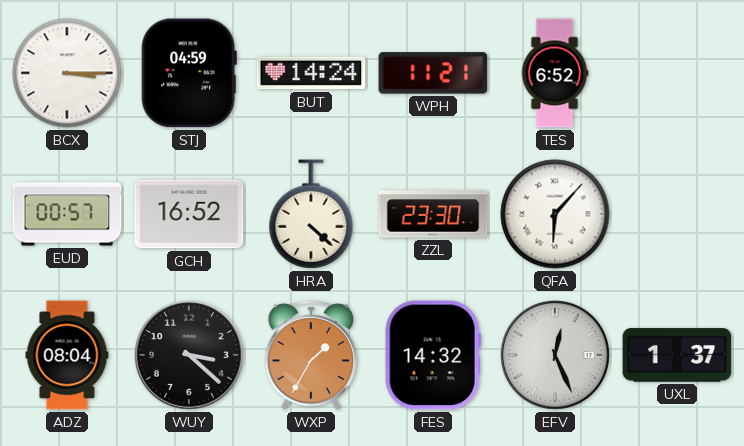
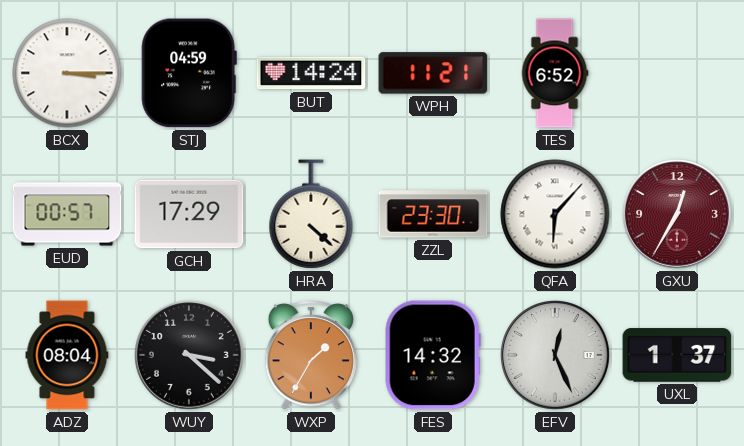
GCH: 16:52 -> 17:29
GXU: none -> 12:35
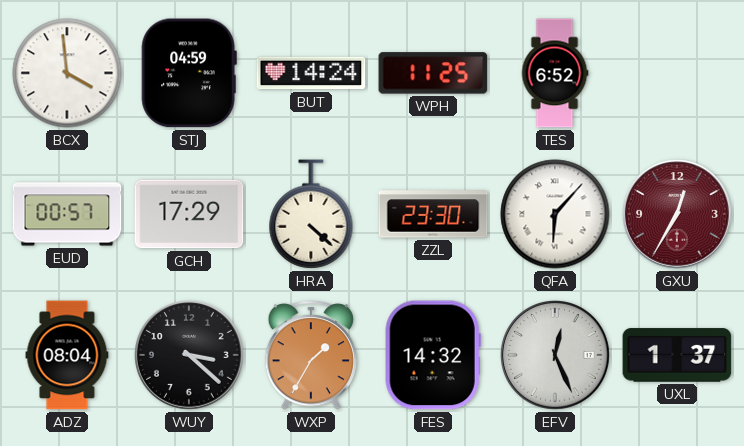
BCX: 3:15 -> 3:59
WPH: 11:21 -> 11:25
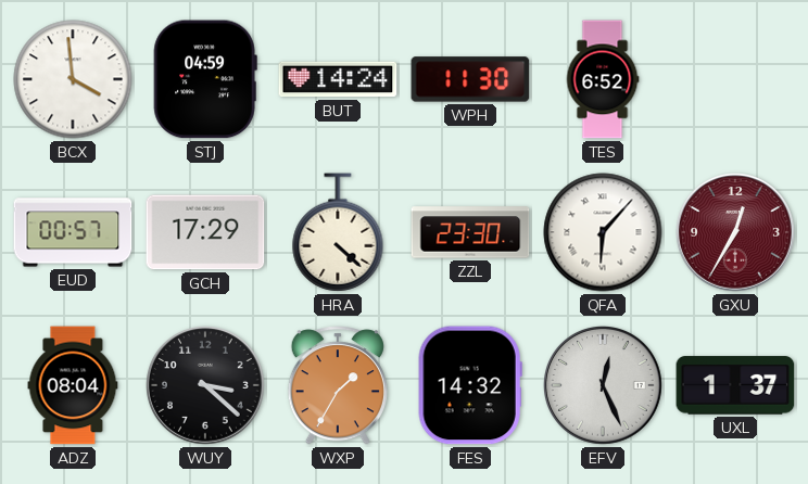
WPH: 11:25 -> 11:30
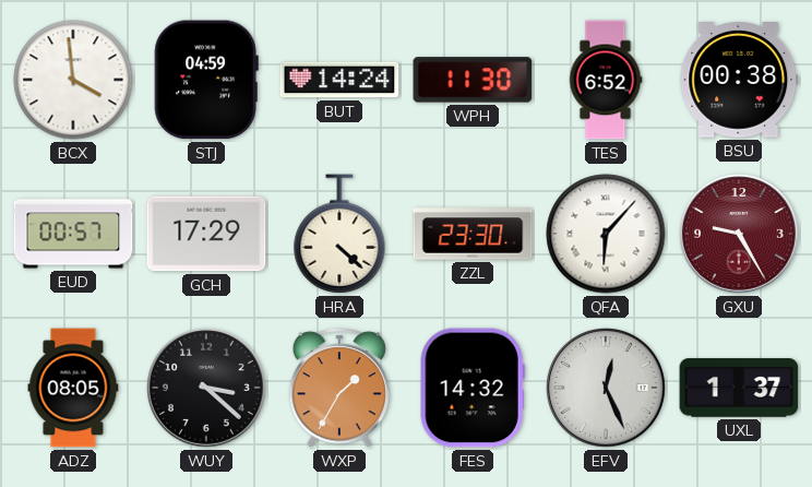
BSU: none -> 00:38
GXU: 12:35 -> 9:25
ADZ: 08:04 -> 08:05
